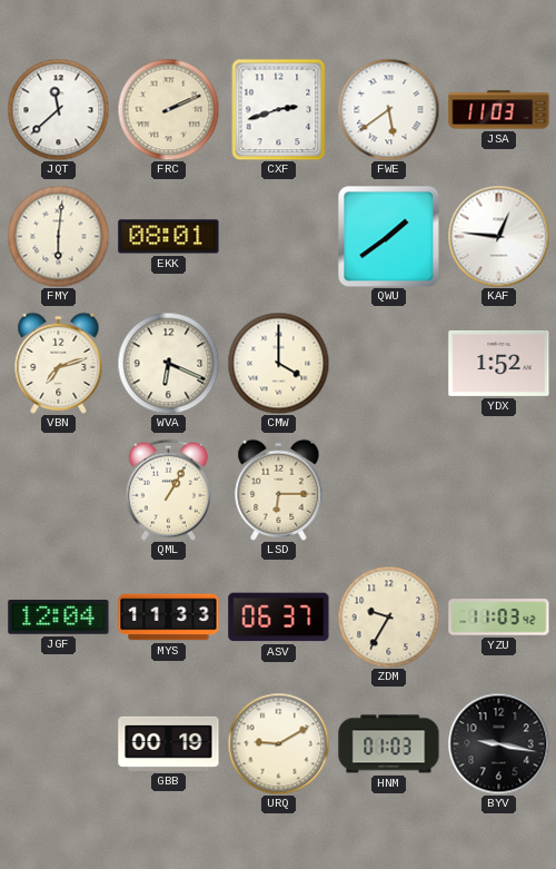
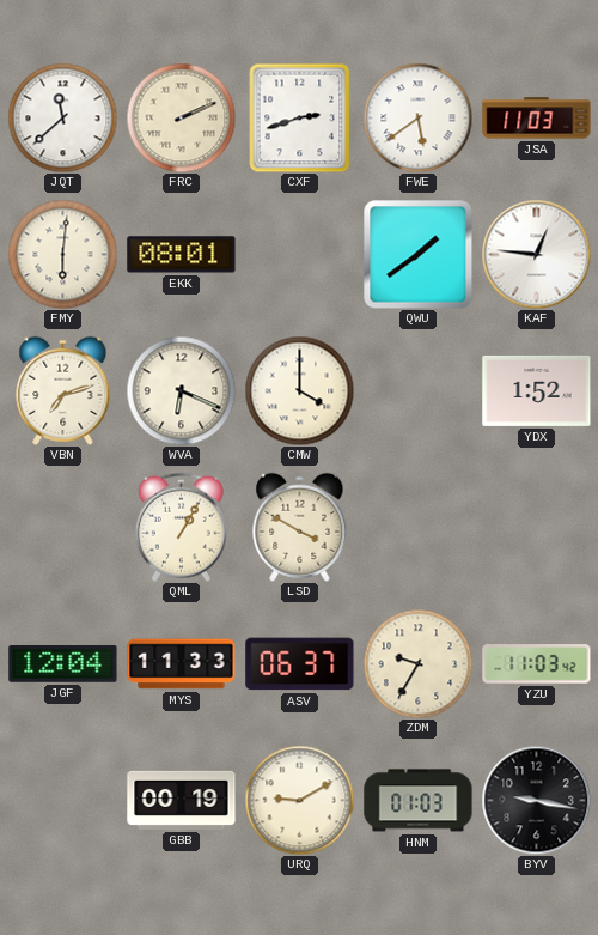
LSD: 6:15 -> 3:50
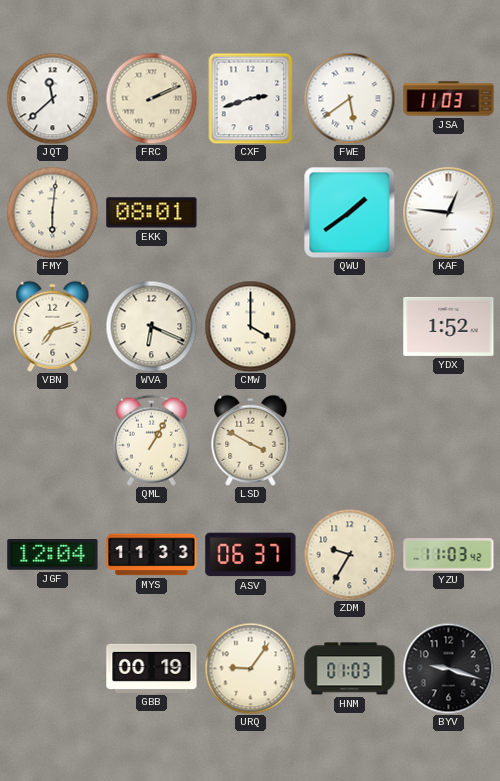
URQ: 9:10 -> 9:06
BYV: 9:17 -> 9:18
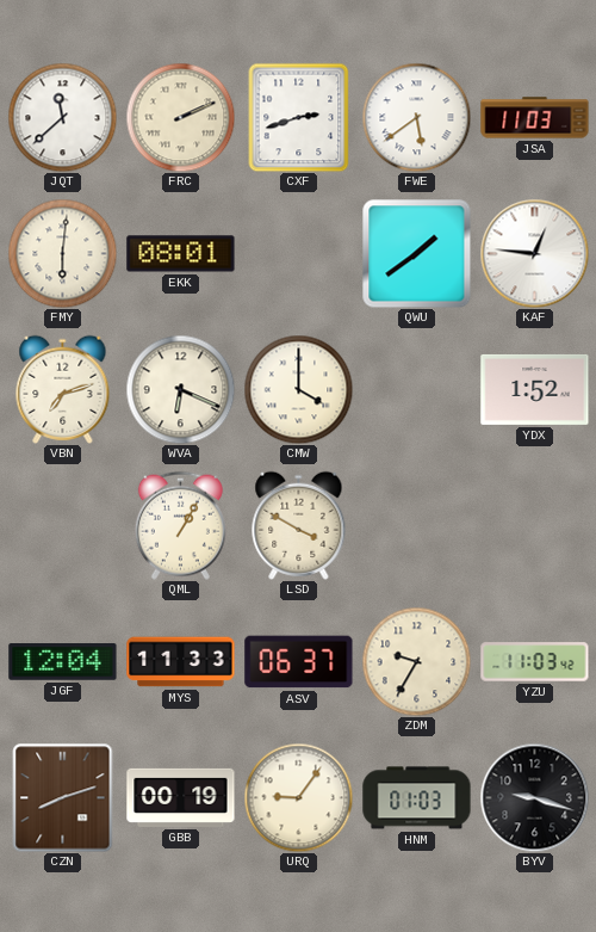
CZN: none -> 8:12
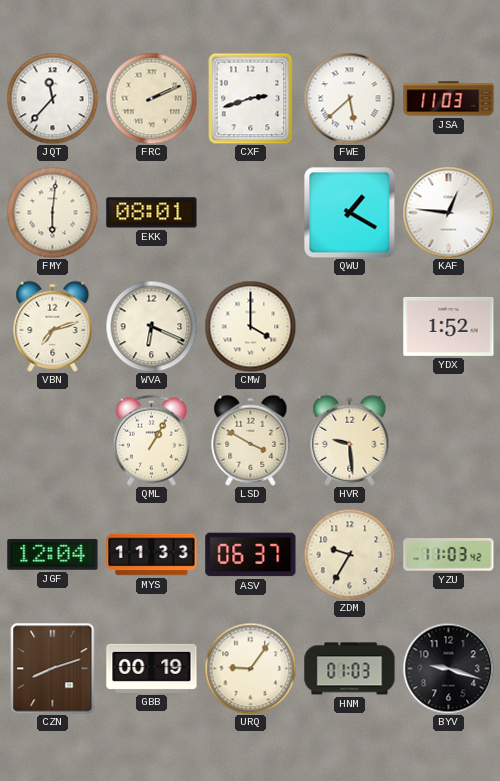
JQT: 11:38 -> 11:37
FWE: 5:39 -> 5:38
QWU: 1:39 -> 1:20
HVR: none -> 9:29
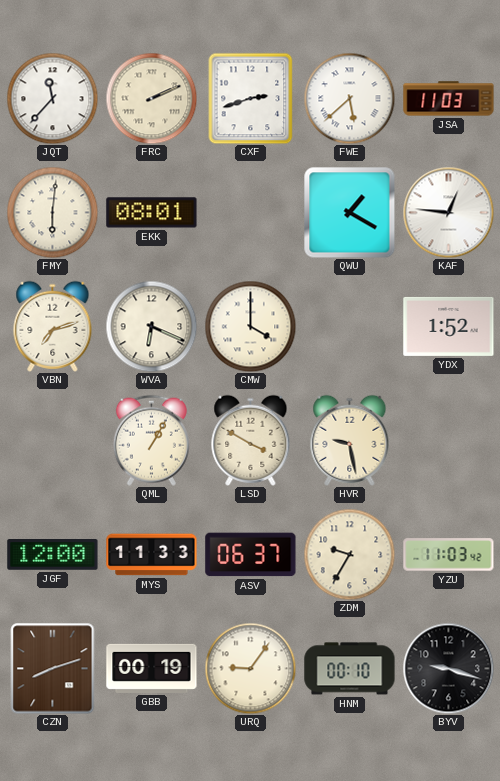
HVR: 9:29 -> 9:28
JGF: 12:04 -> 12:00
HNM: 01:03 -> 00:10
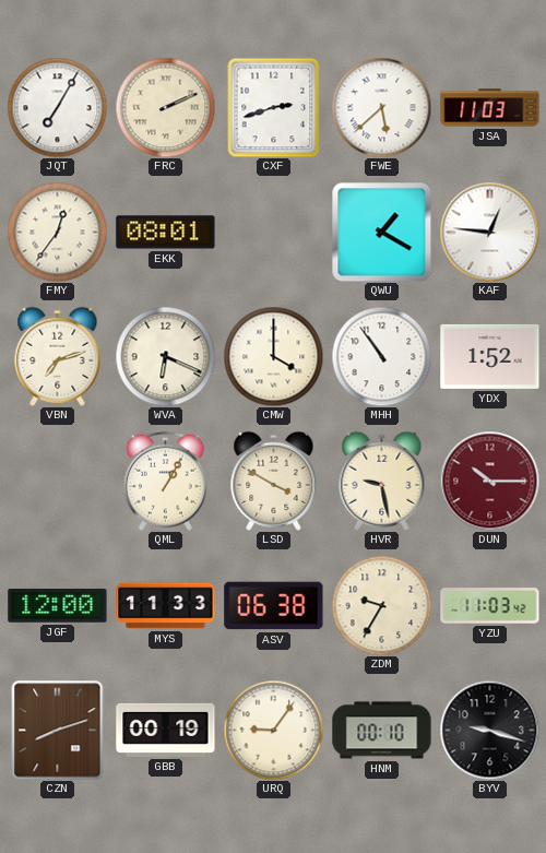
JQT: 11:37 -> 7:05
FMY: 6:01 -> 12:36
MHH: none -> 10:54
DUN: none -> 10:15
ASV: 06:37 -> 06:38
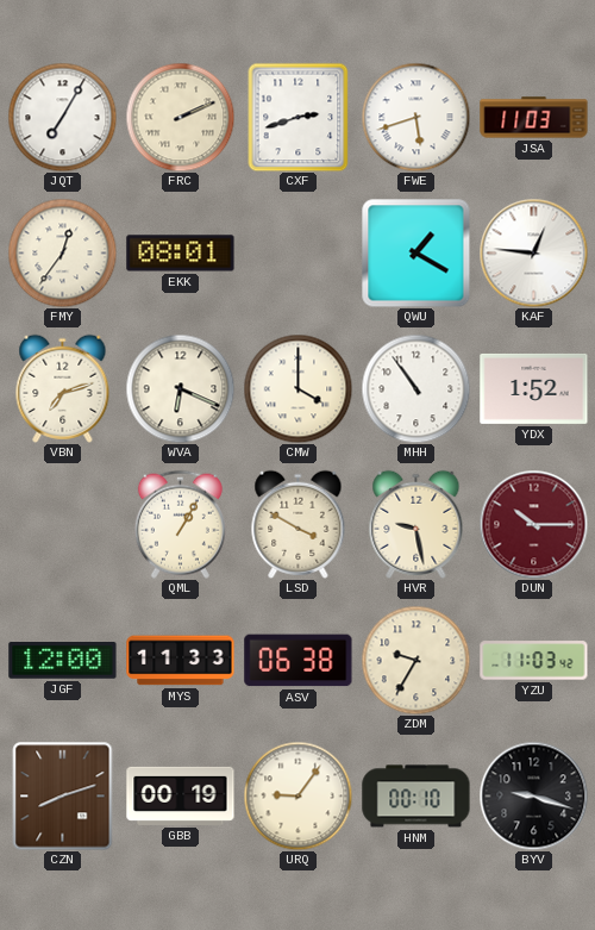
FWE: 5:38 -> 5:42
